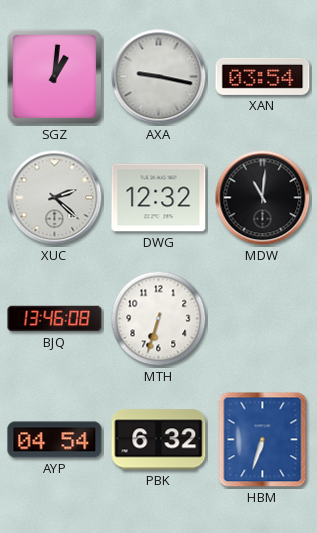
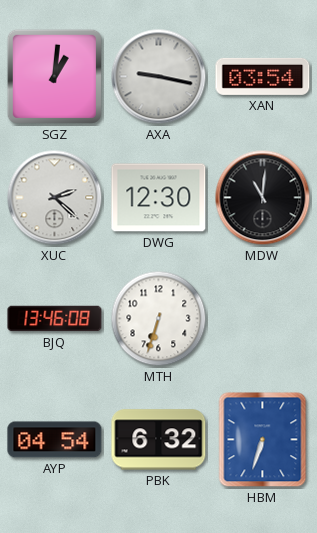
DWG: 12:32 -> 12:30
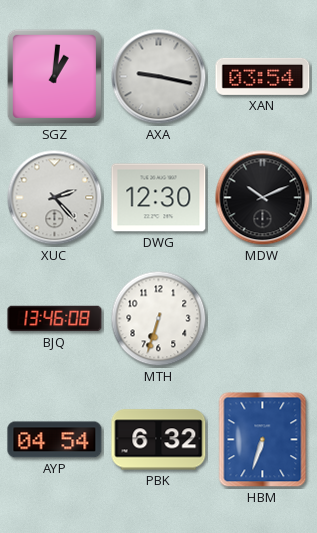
XUC: 2:22 -> 2:23
MDW: 11:01 -> 10:11
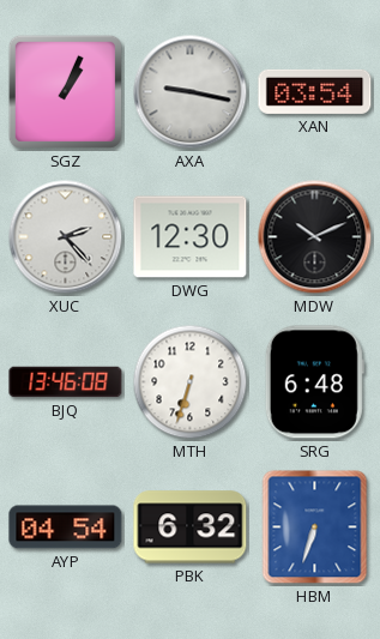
SGZ: 1:01 -> 1:04
SRG: none -> 6:48
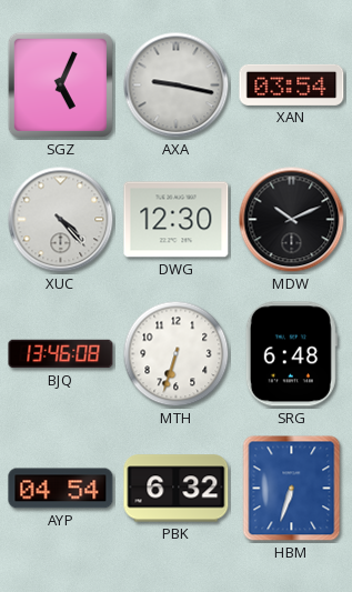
SGZ: 1:04 -> 5:04
XUC: 2:23 -> 4:23
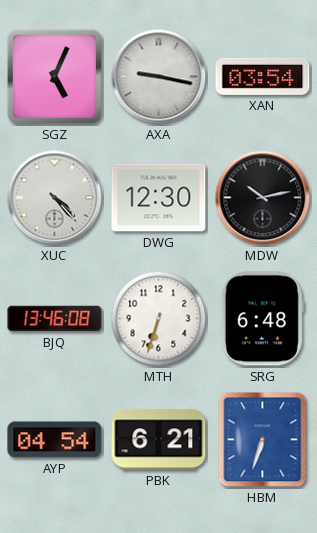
MDW: 10:11 -> 10:13
PBK: 6:32 -> 6:21
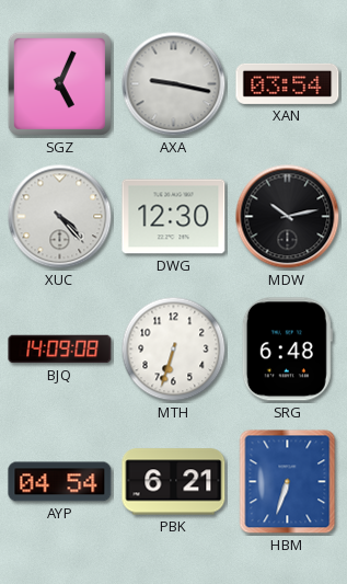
BJQ: 13:46 -> 14:09
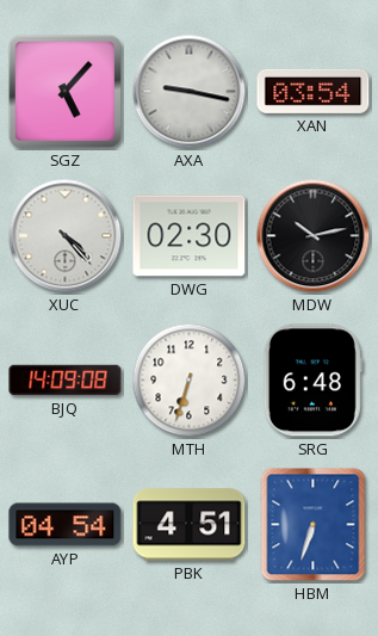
SGZ: 5:04 -> 5:07
DWG: 12:30 -> 02:30
PBK: 6:21 -> 4:51
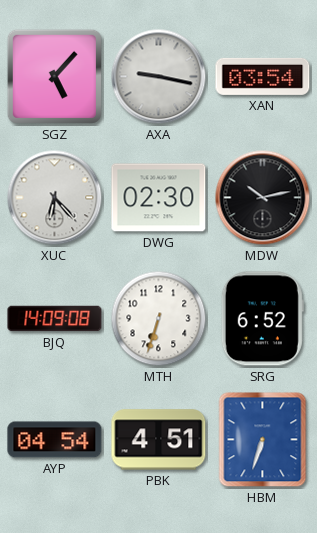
XUC: 4:23 -> 6:23
SRG: 6:48 -> 6:52
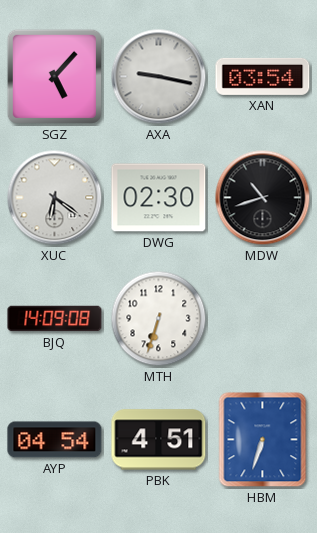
XUC: 6:23 -> 6:21
MDW: 10:13 -> 10:42
SRG: 6:52 -> none
